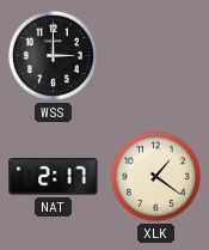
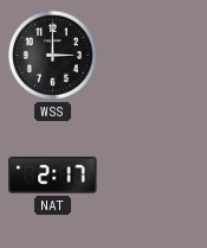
XLK: 1:21 -> none
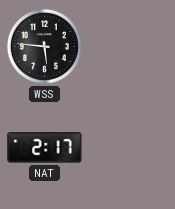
WSS: 3:00 -> 5:46
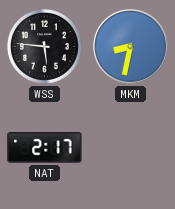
MKM: none -> 8:32
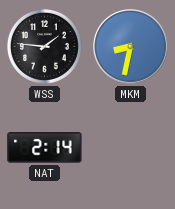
WSS: 5:46 -> 1:46
NAT: 2:17 -> 2:14
